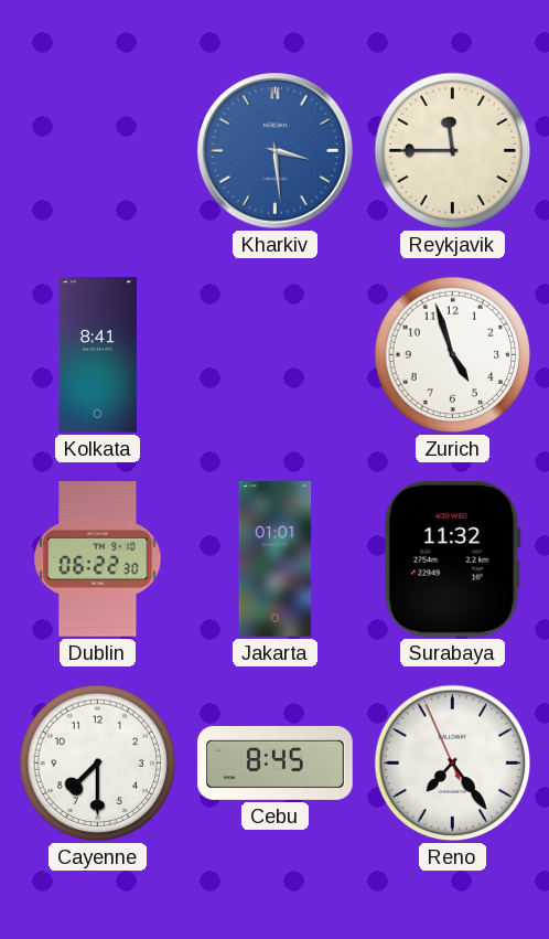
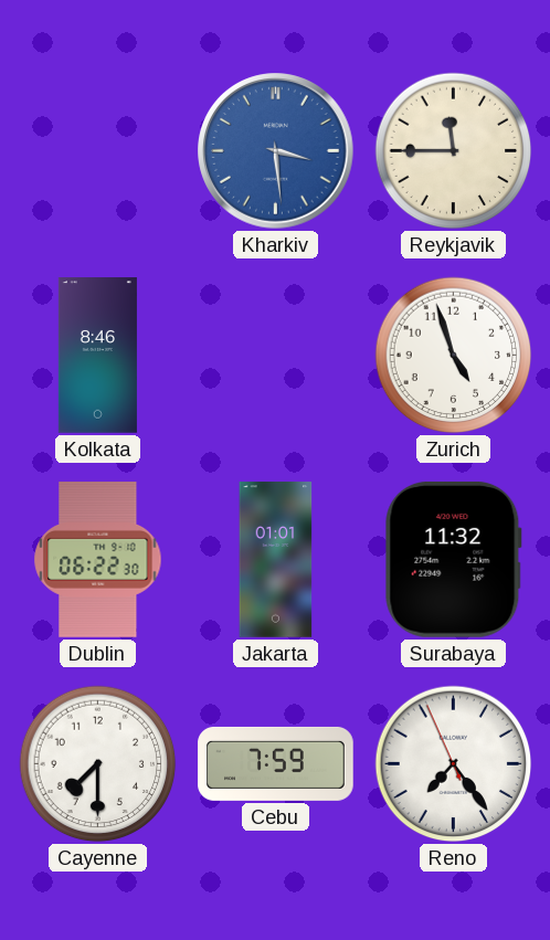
Kolkata: 8:41 -> 8:46
Cebu: 8:45 -> 7:59
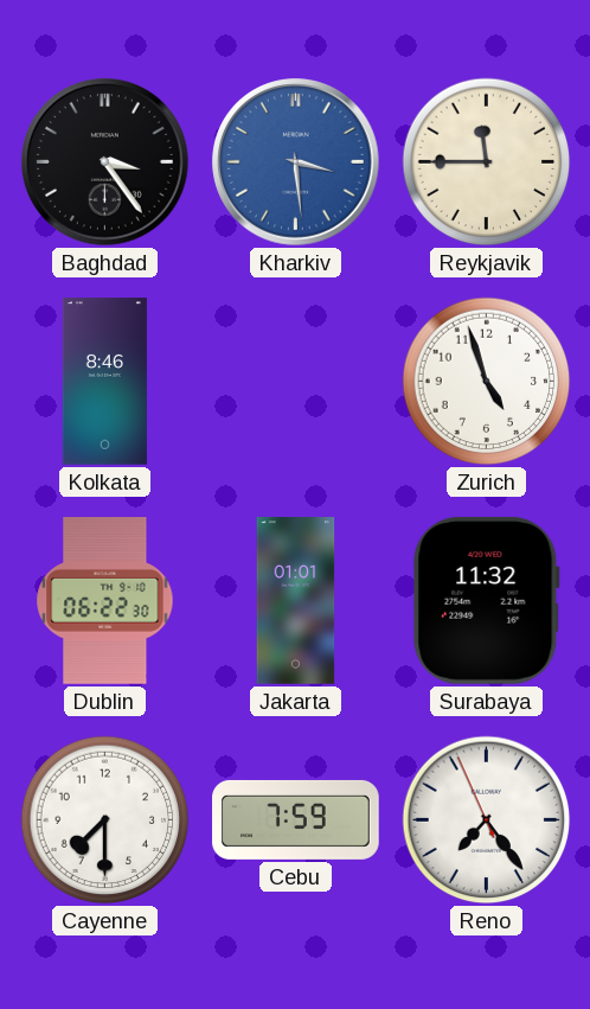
Baghdad: none -> 3:24
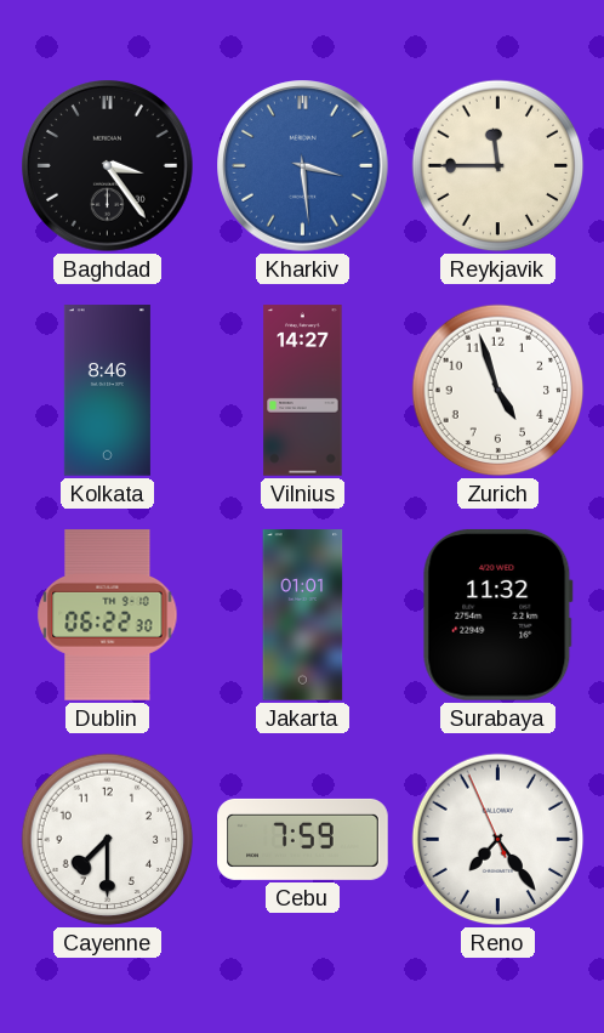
Vilnius: none -> 14:27
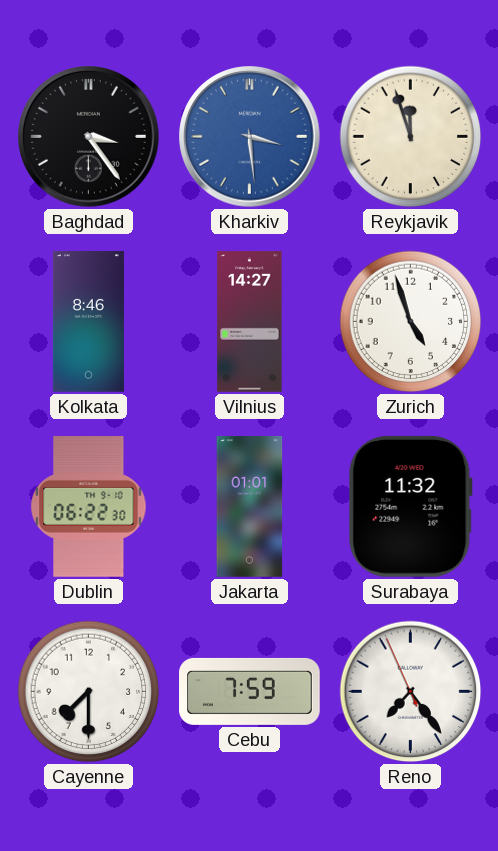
Reykjavik: 11:45 -> 11:57
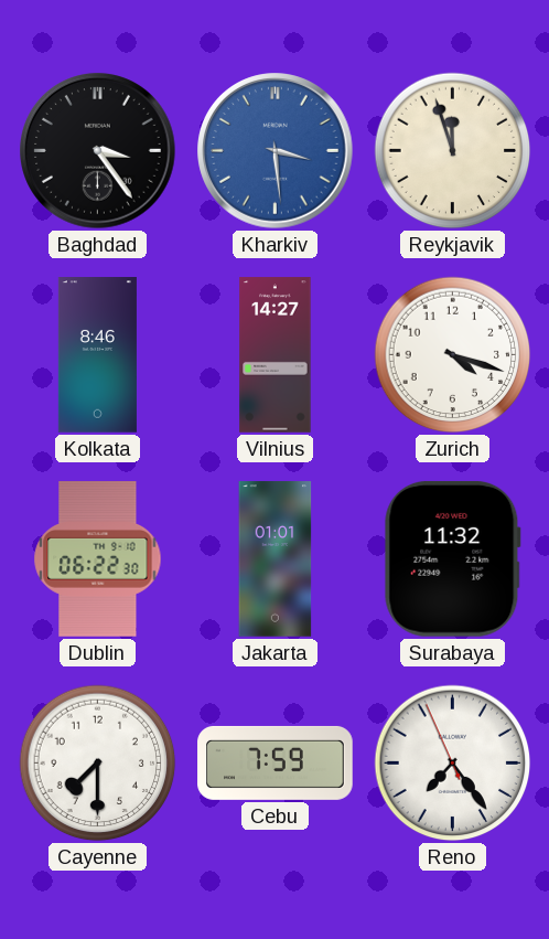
Zurich: 4:57 -> 4:18
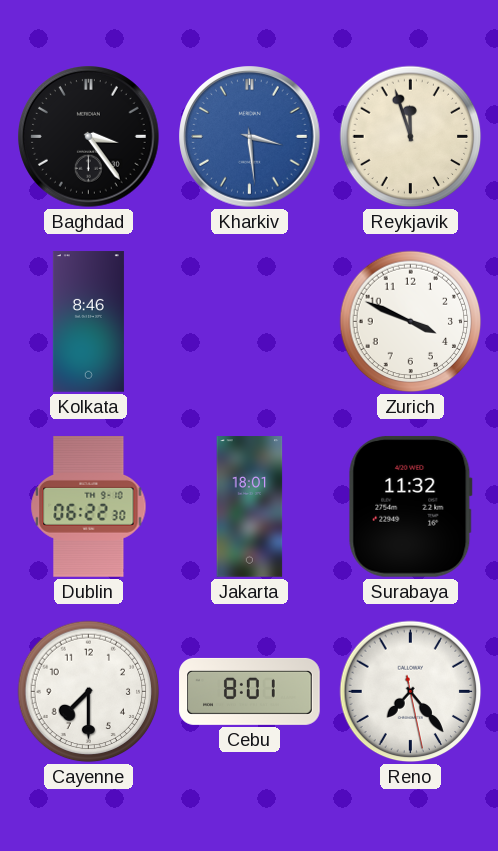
Vilnius: 14:27 -> none
Zurich: 4:18 -> 3:49
Jakarta: 01:01 -> 18:01
Cebu: 7:59 -> 8:01
Reno: 7:23:56 -> 7:23:28
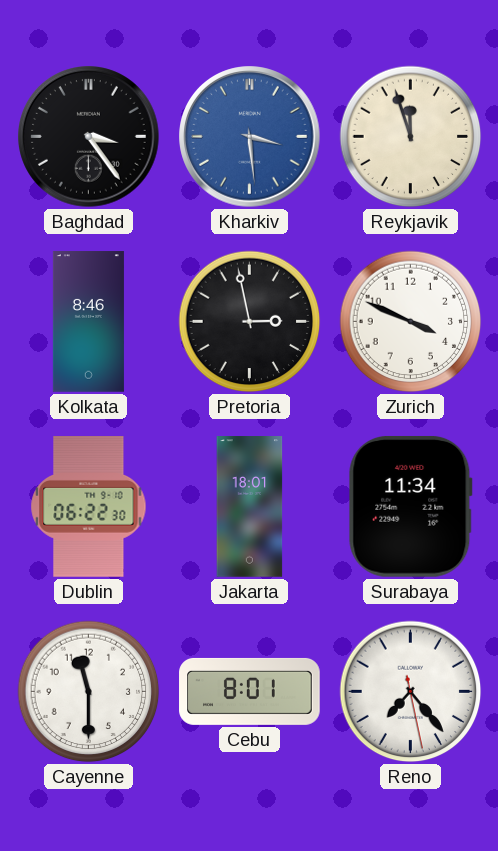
Pretoria: none -> 2:58
Surabaya: 11:32 -> 11:34
Cayenne: 7:30 -> 11:30
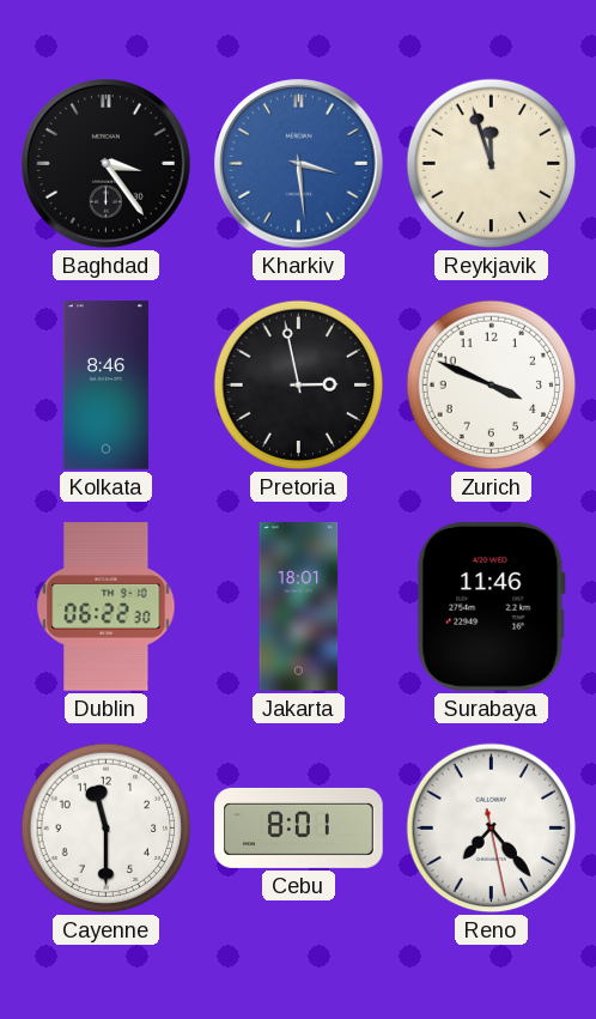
Surabaya: 11:34 -> 11:46
